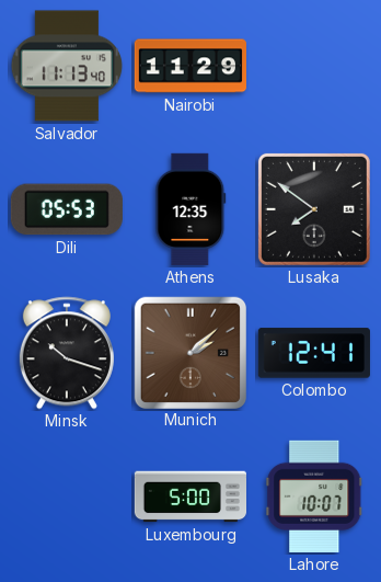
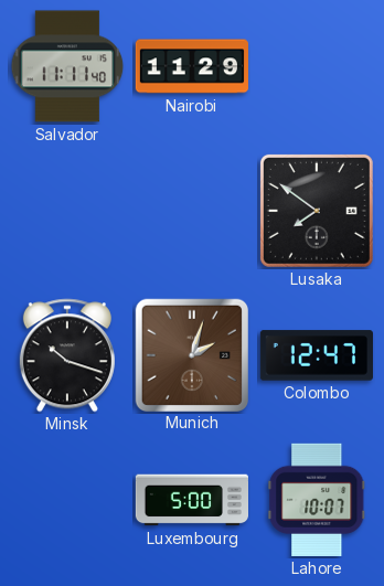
Salvador: 11:13 -> 11:11
Dili: 05:53 -> none
Athens: 12:35 -> none
Munich: 2:08 -> 2:03
Colombo: 12:41 -> 12:47
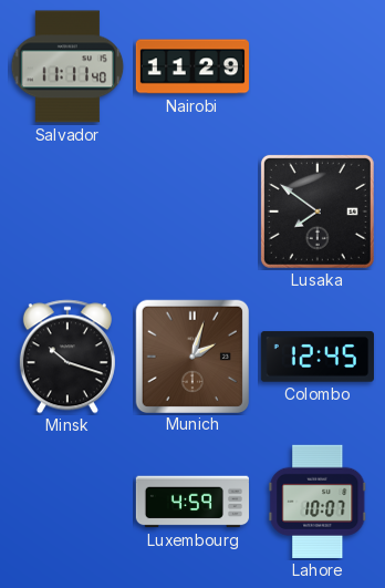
Colombo: 12:47 -> 12:45
Luxembourg: 5:00 -> 4:59
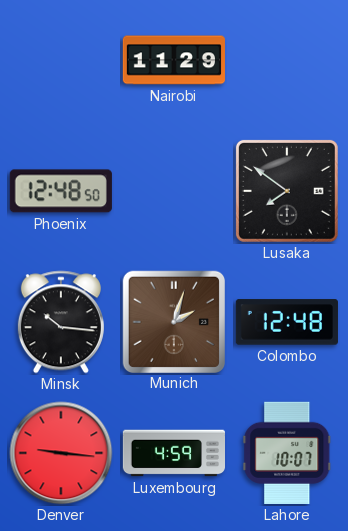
Salvador: 11:11 -> none
Phoenix: none -> 12:48
Minsk: 10:18 -> 10:16
Colombo: 12:45 -> 12:48
Denver: none -> 9:16
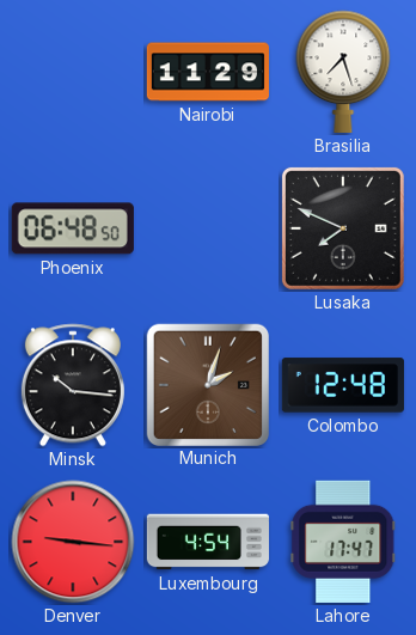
Brasilia: none -> 7:27
Phoenix: 12:48 -> 06:48
Lusaka: 7:51 -> 7:49
Luxembourg: 4:59 -> 4:54
Lahore: 10:07 -> 17:47
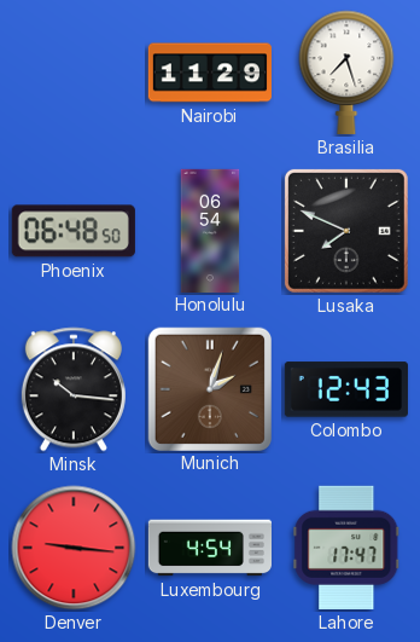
Honolulu: none -> 06:54
Colombo: 12:48 -> 12:43
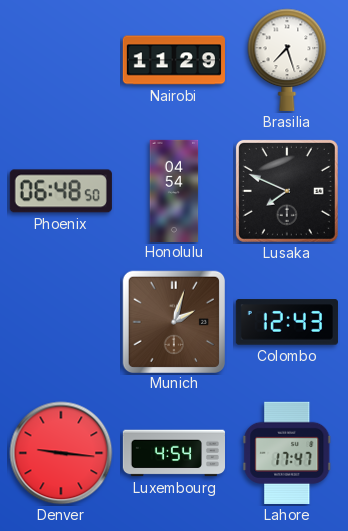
Honolulu: 06:54 -> 04:54
Minsk: 10:16 -> none
